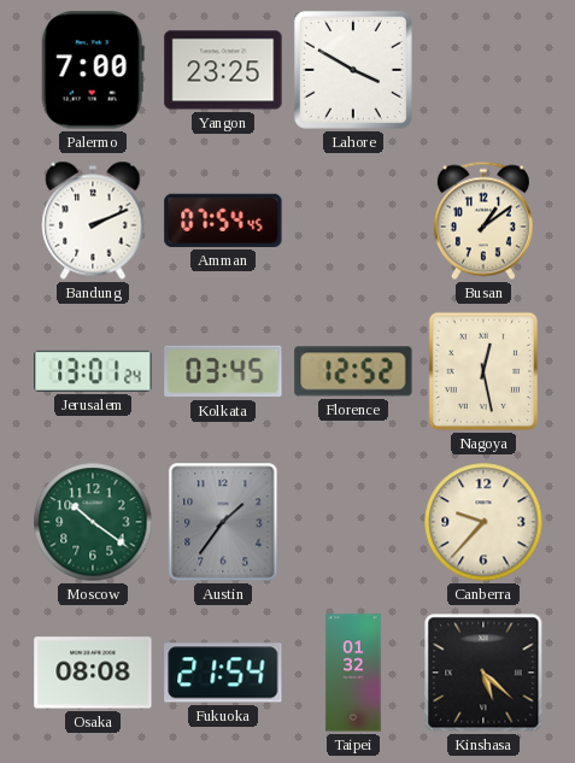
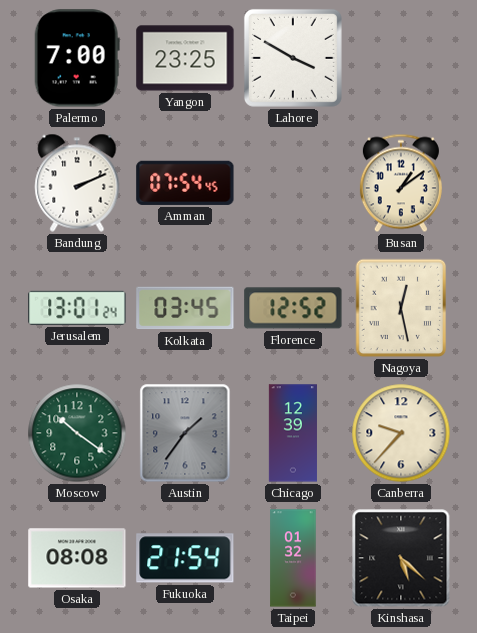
Chicago: none -> 12:39
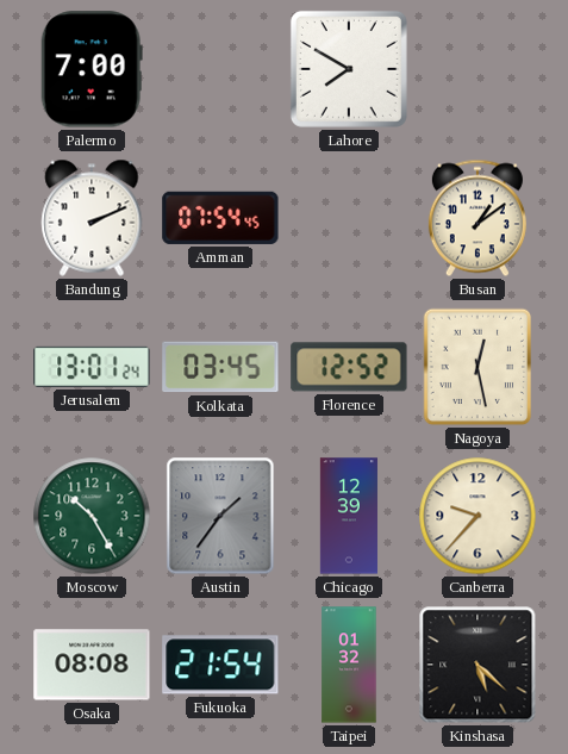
Yangon: 23:25 -> none
Lahore: 3:50 -> 7:50
Moscow: 10:21 -> 10:25
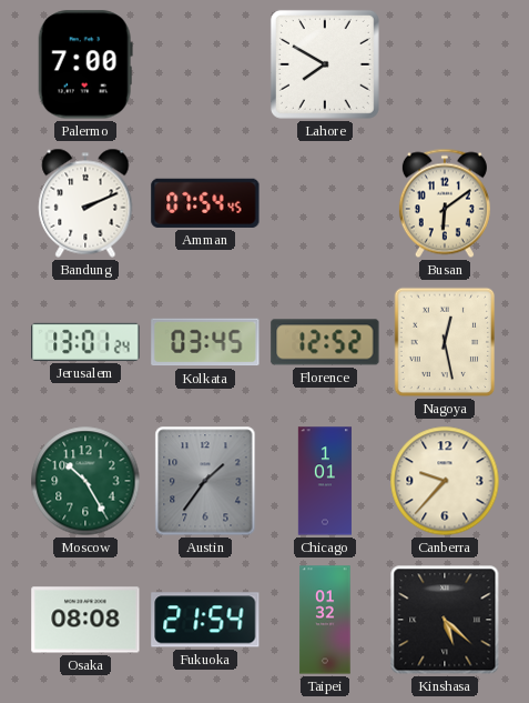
Busan: 1:09 -> 6:09
Chicago: 12:39 -> 1:01
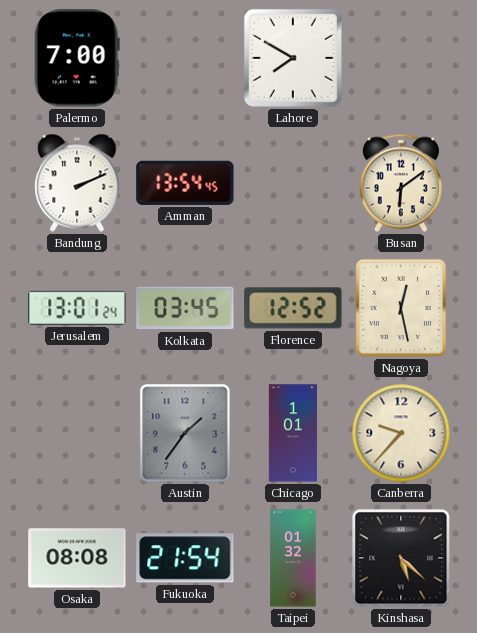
Amman: 07:54 -> 13:54
Moscow: 10:25 -> none
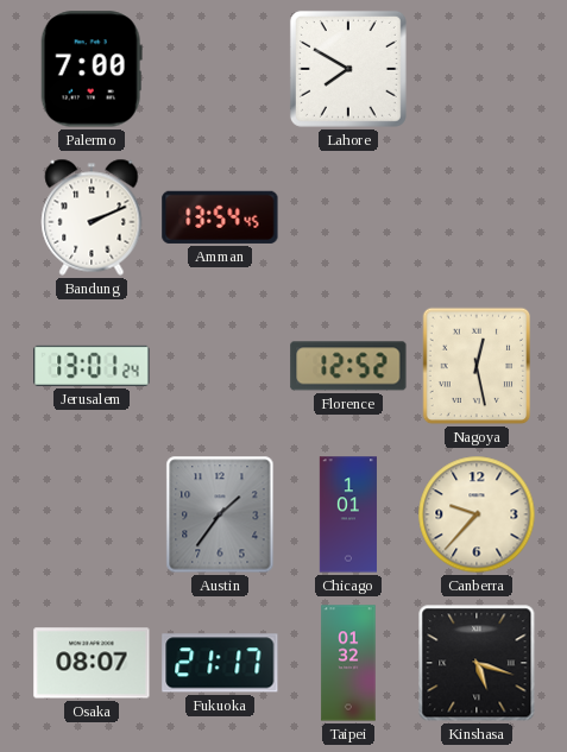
Busan: 6:09 -> none
Kolkata: 03:45 -> none
Osaka: 08:08 -> 08:07
Fukuoka: 21:54 -> 21:17
Kinshasa: 5:22 -> 5:18
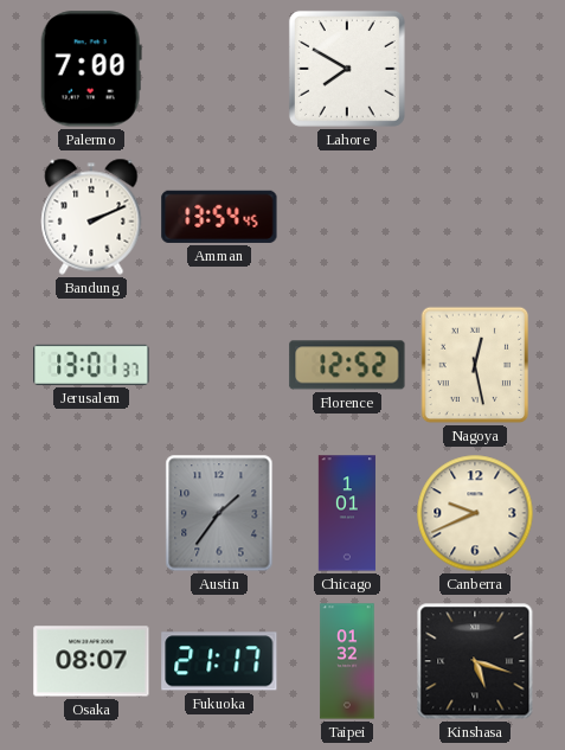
Jerusalem: 13:01:24 -> 13:01:37
Canberra: 9:37 -> 9:41
